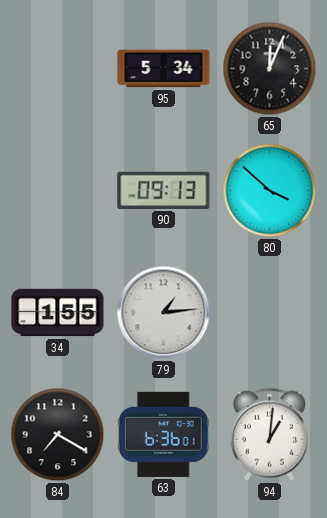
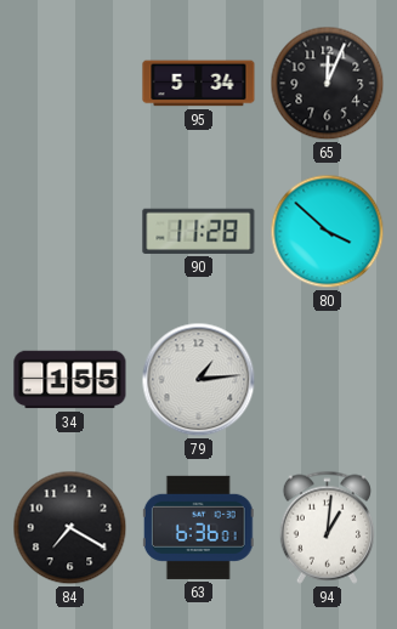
90: 09:13 -> 11:28
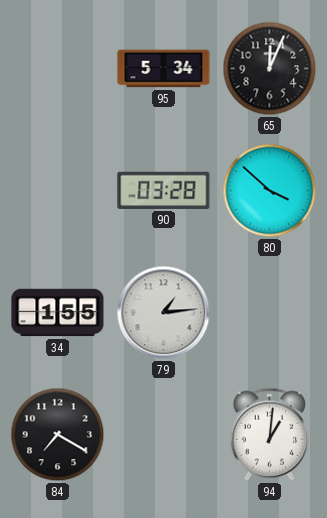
90: 11:28 -> 03:28
63: 6:36 -> none
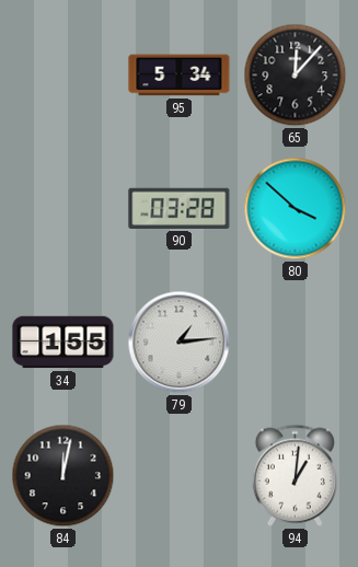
65: 12:04 -> 12:07
84: 7:20 -> 12:02
